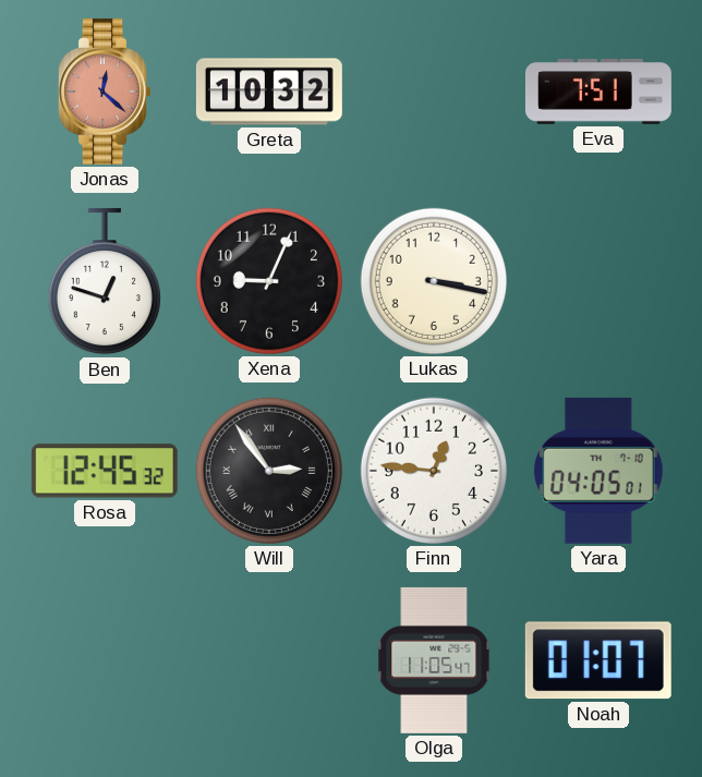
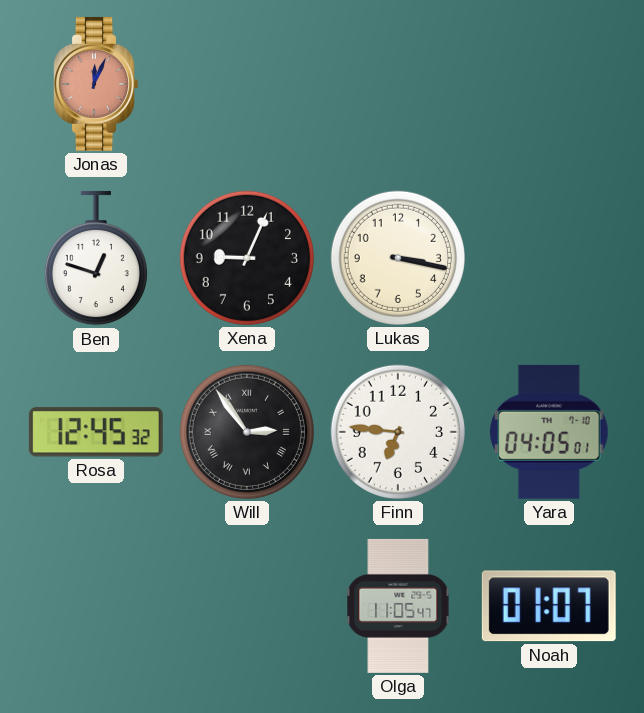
Jonas: 12:22 -> 12:04
Greta: 10:32 -> none
Eva: 7:51 -> none
Finn: 12:46 -> 6:46
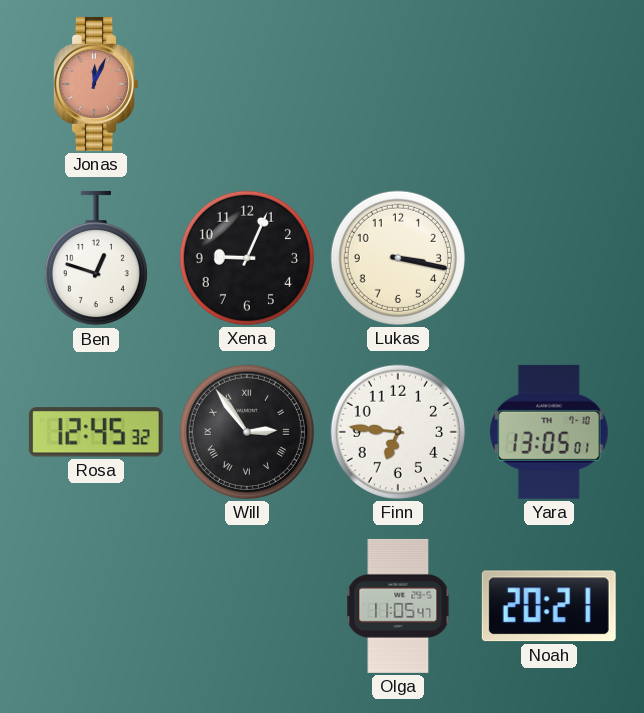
Yara: 04:05 -> 13:05
Noah: 01:07 -> 20:21
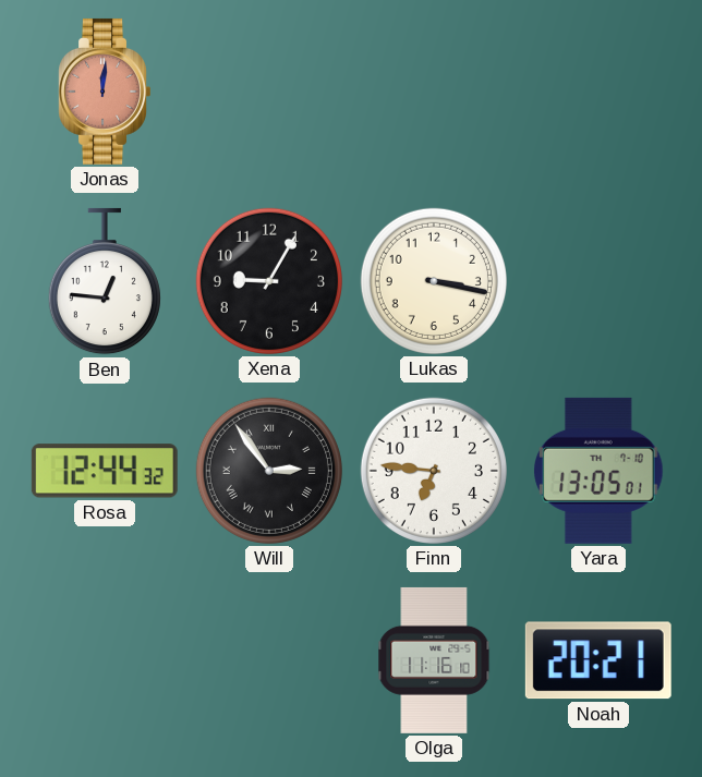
Jonas: 12:04 -> 12:01
Ben: 12:48 -> 12:46
Xena: 9:04 -> 9:05
Rosa: 12:45 -> 12:44
Olga: 11:05 -> 11:16
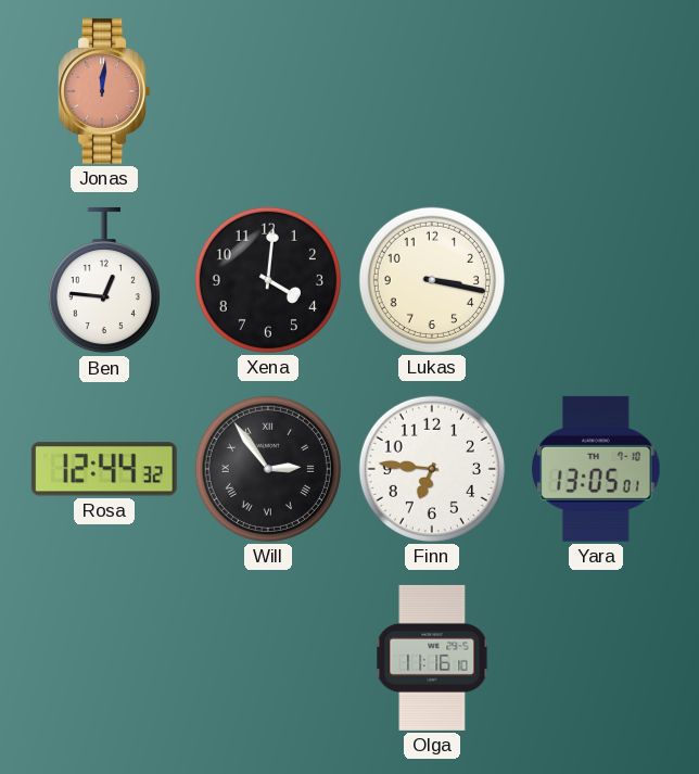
Xena: 9:05 -> 4:01
Noah: 20:21 -> none
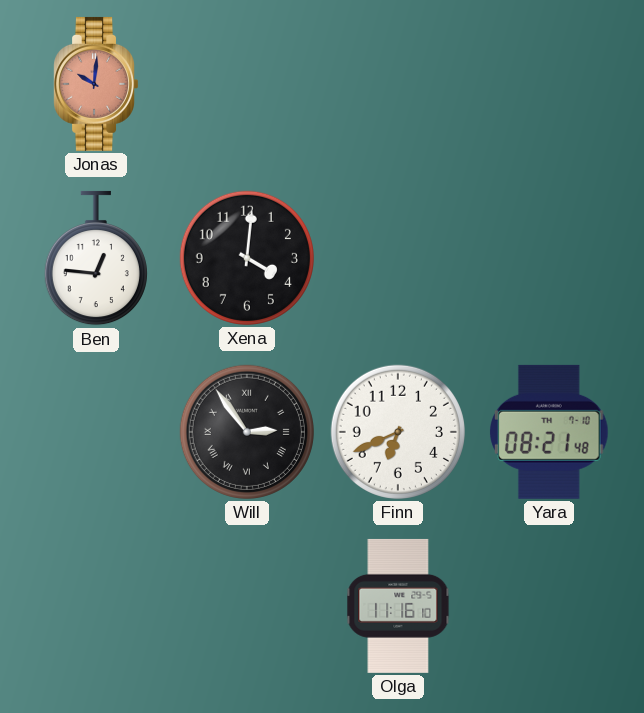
Jonas: 12:01 -> 10:01
Lukas: 3:17 -> none
Rosa: 12:44 -> none
Finn: 6:46 -> 6:41
Yara: 13:05 -> 08:21
